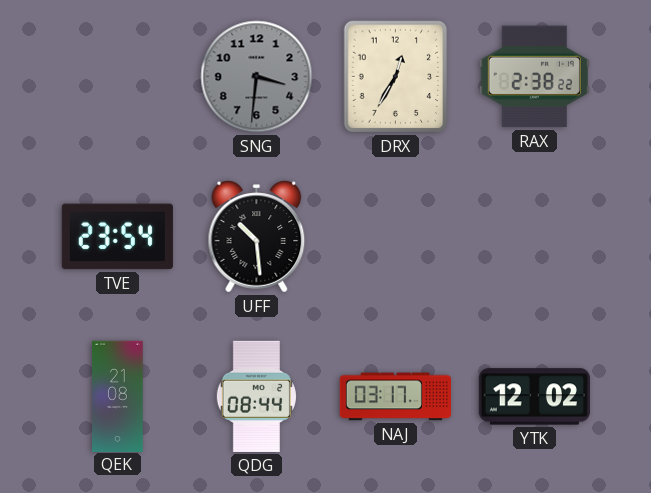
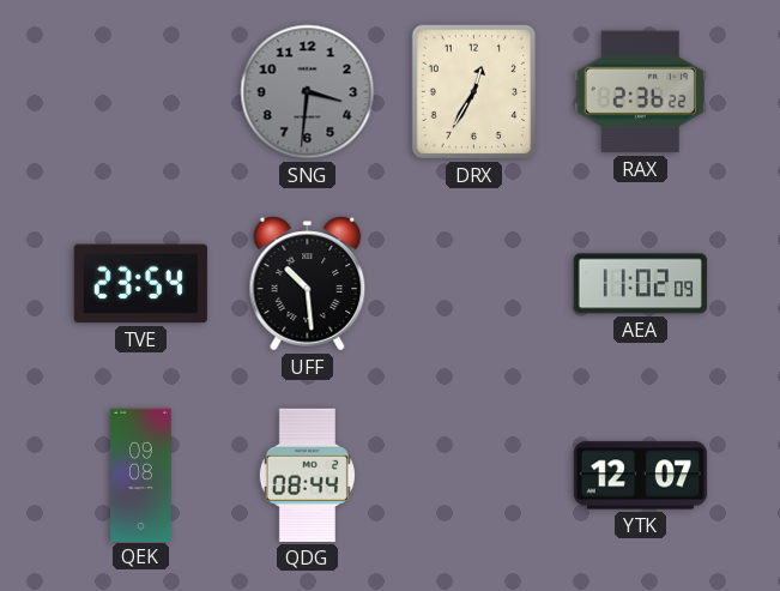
RAX: 2:38 -> 2:36
AEA: none -> 11:02
QEK: 21:08 -> 09:08
NAJ: 03:17 -> none
YTK: 12:02 -> 12:07
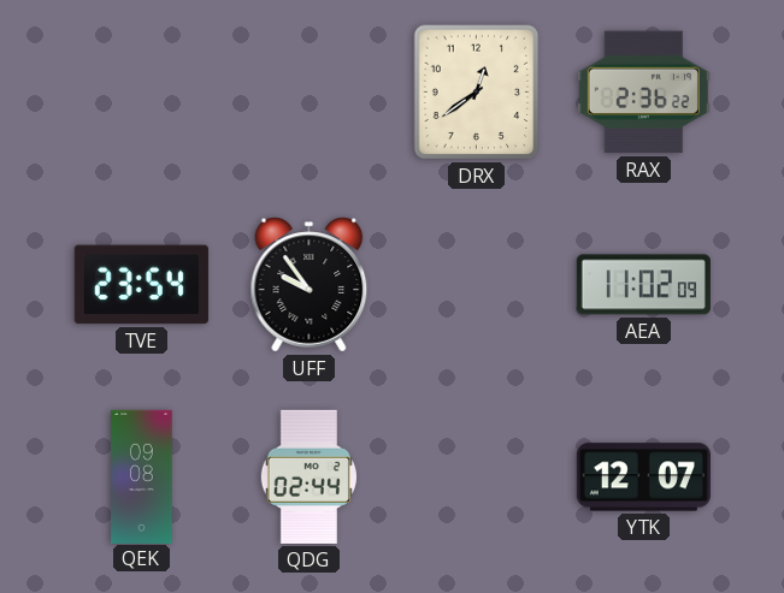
SNG: 3:31 -> none
DRX: 12:35 -> 12:39
UFF: 10:29 -> 9:54
QDG: 08:44 -> 02:44
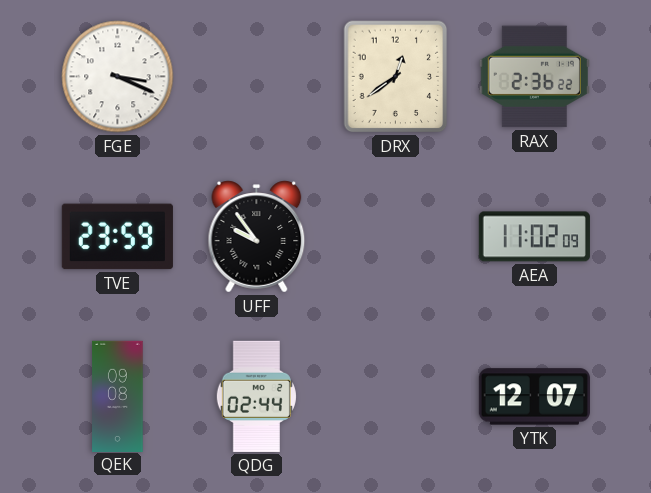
FGE: none -> 3:19
TVE: 23:54 -> 23:59
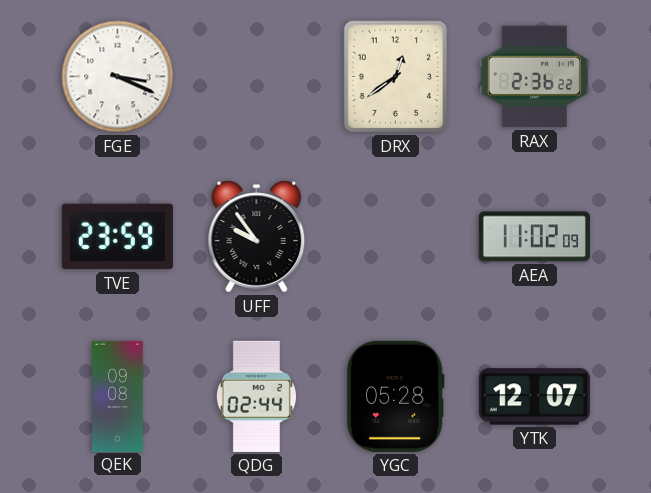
YGC: none -> 05:28
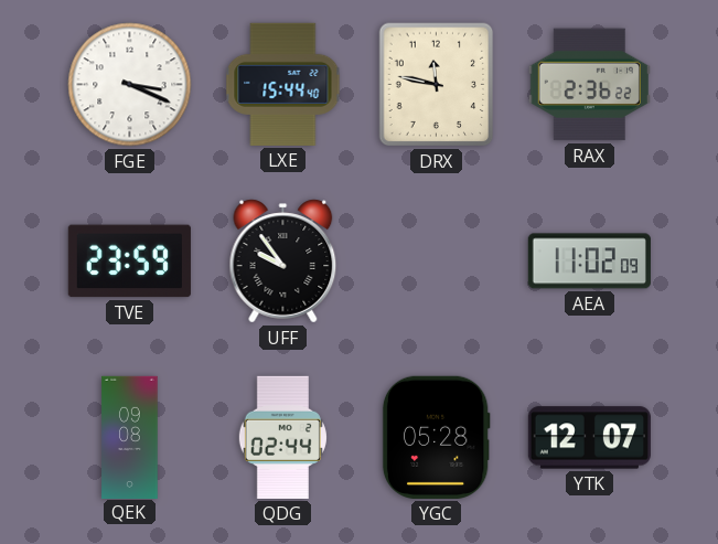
LXE: none -> 15:44
DRX: 12:39 -> 11:47
